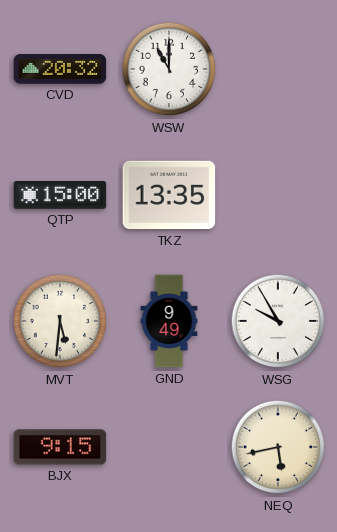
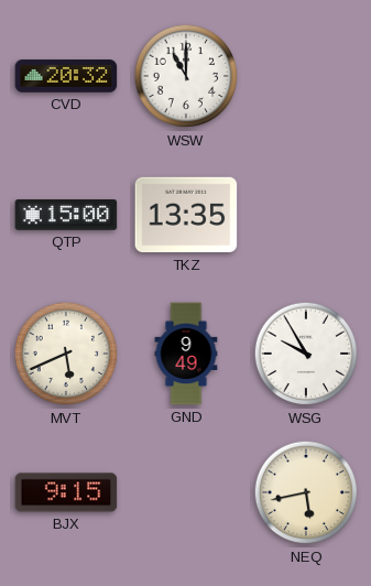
MVT: 5:31 -> 5:41
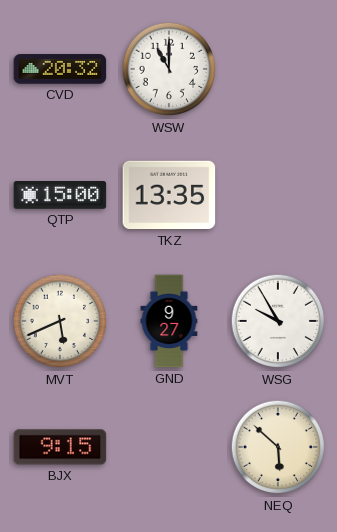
GND: 9:49 -> 9:27
NEQ: 5:43 -> 5:52
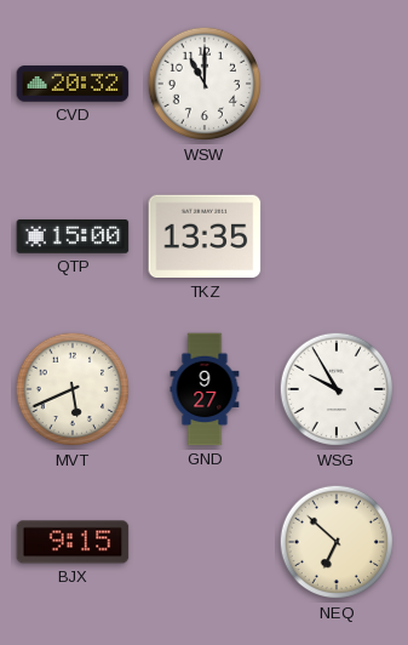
NEQ: 5:52 -> 6:52
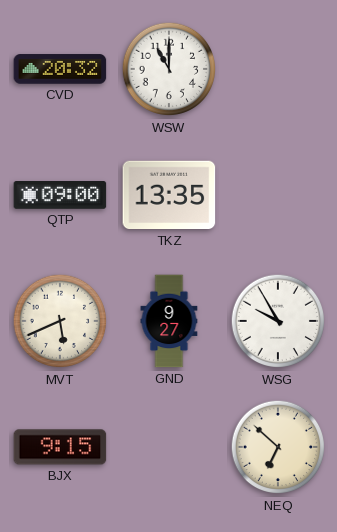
QTP: 15:00 -> 09:00
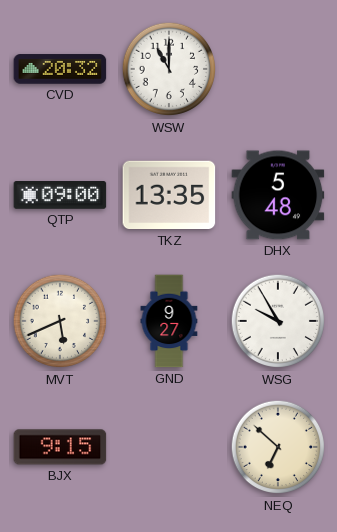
DHX: none -> 5:48
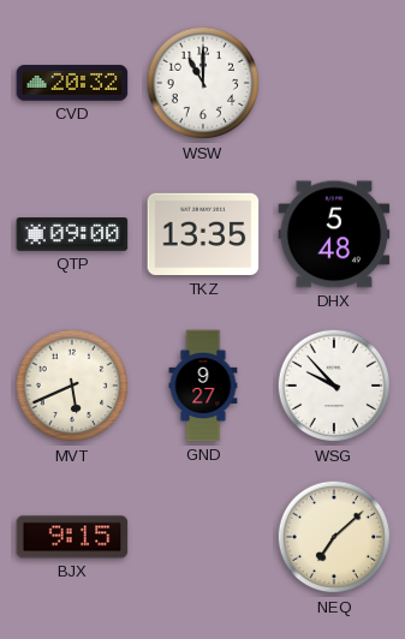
WSG: 9:55 -> 9:53
NEQ: 6:52 -> 7:08
